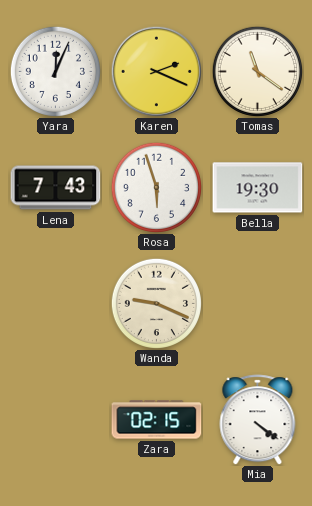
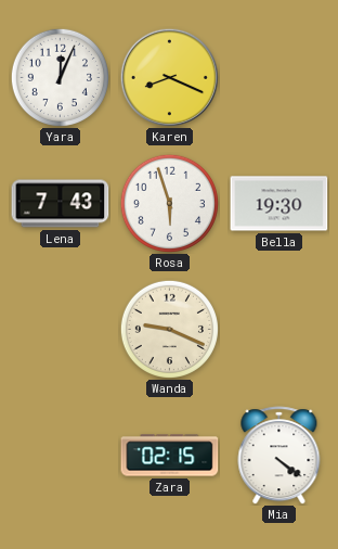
Karen: 2:19 -> 8:19
Tomas: 11:21 -> none
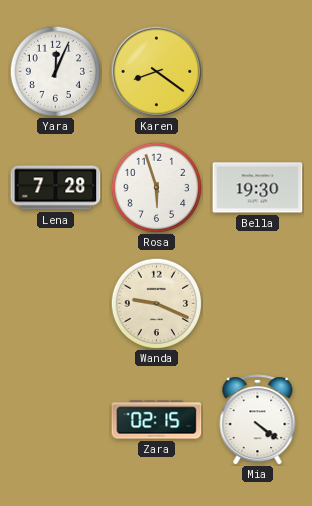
Karen: 8:19 -> 8:21
Lena: 7:43 -> 7:28
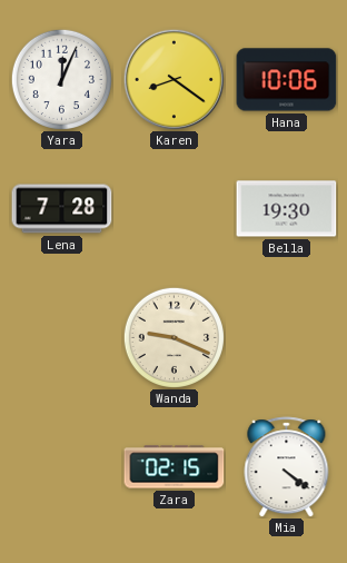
Hana: none -> 10:06
Rosa: 5:57 -> none
